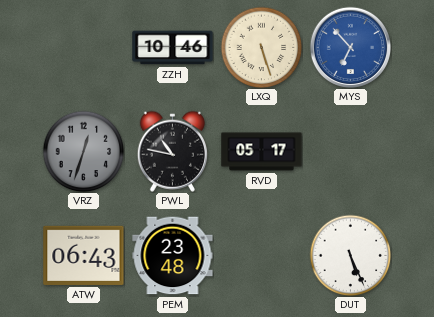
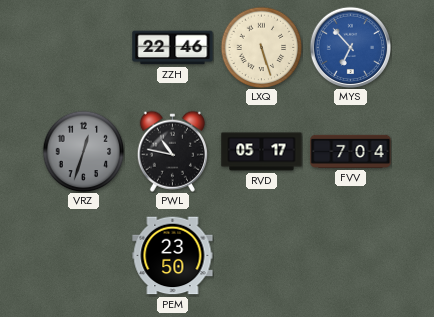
ZZH: 10:46 -> 22:46
FVV: none -> 7:04
ATW: 06:43 -> none
PEM: 23:48 -> 23:50
DUT: 5:26 -> none
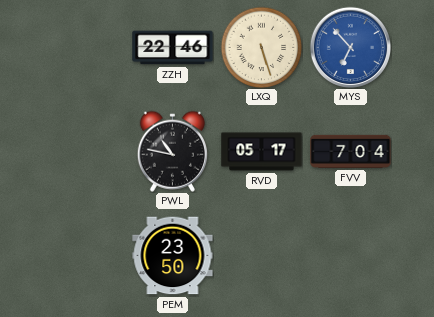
VRZ: 12:33 -> none
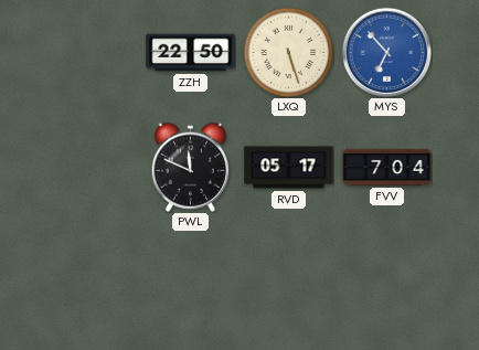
ZZH: 22:46 -> 22:50
PWL: 10:47 -> 11:49
PEM: 23:50 -> none
